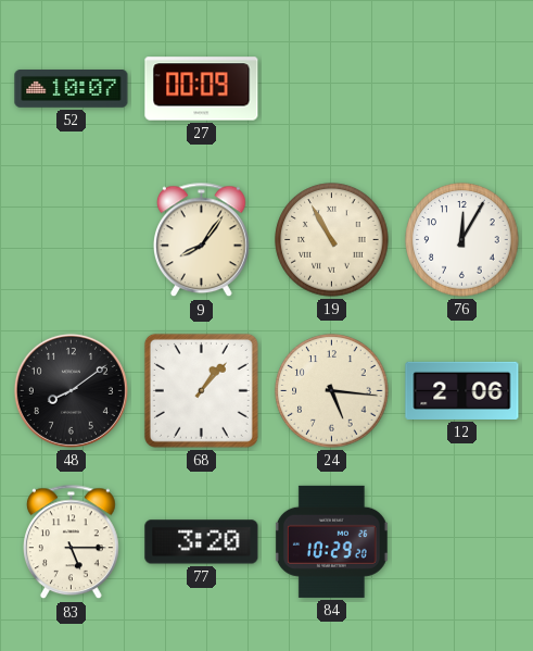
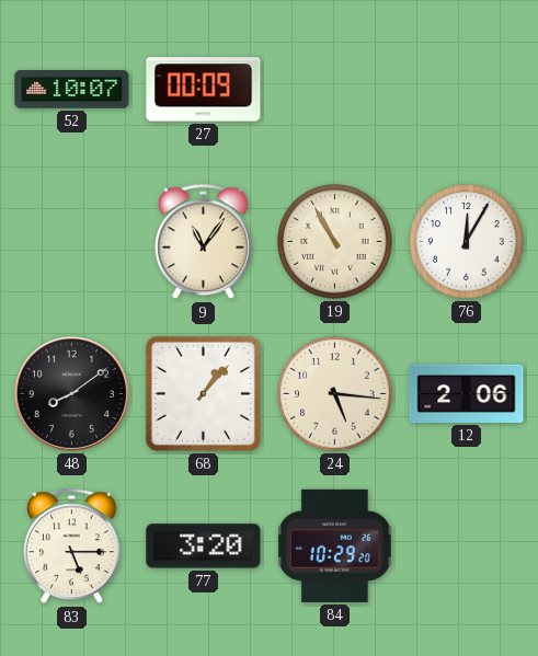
9: 8:06 -> 11:06
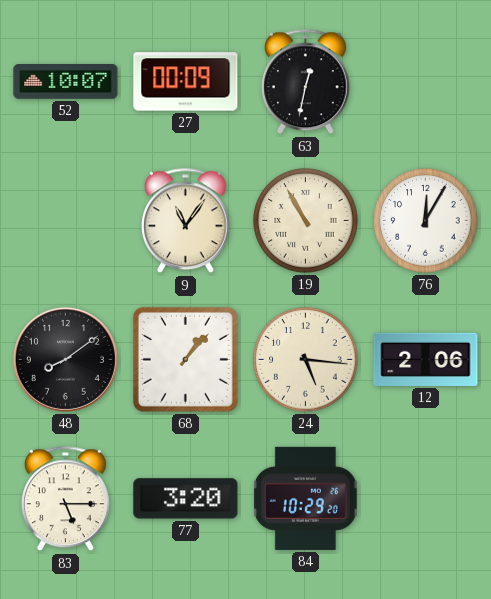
63: none -> 12:32
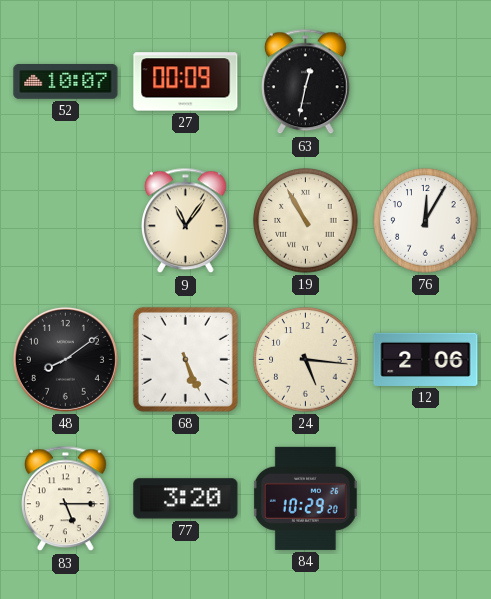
68: 1:07 -> 5:26
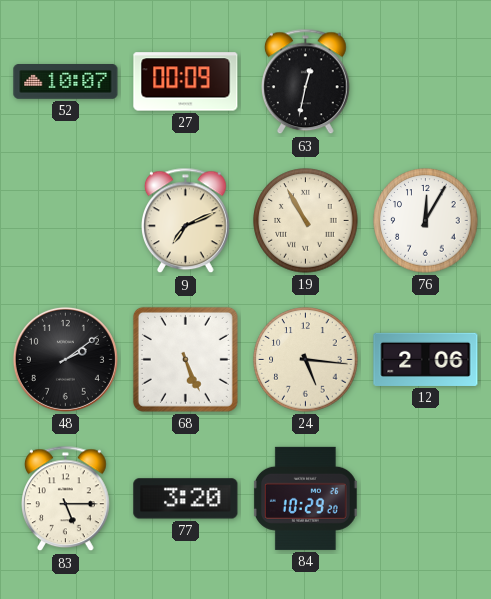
9: 11:06 -> 7:11
48: 8:09 -> 2:09
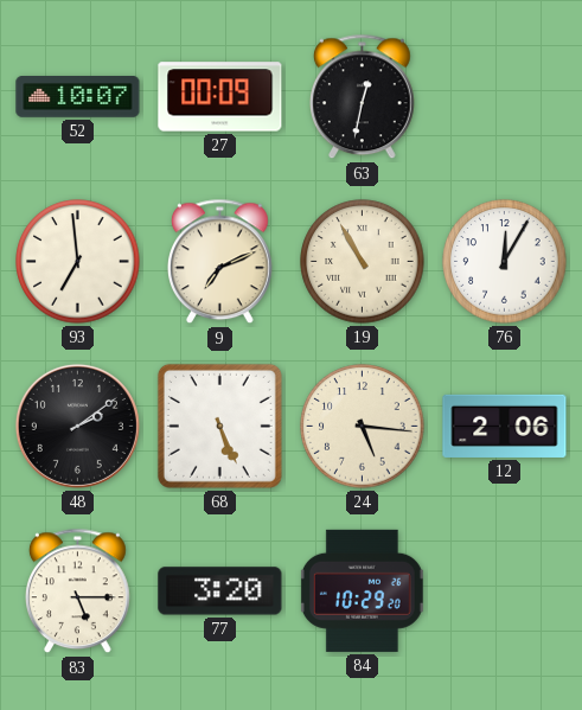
93: none -> 6:59
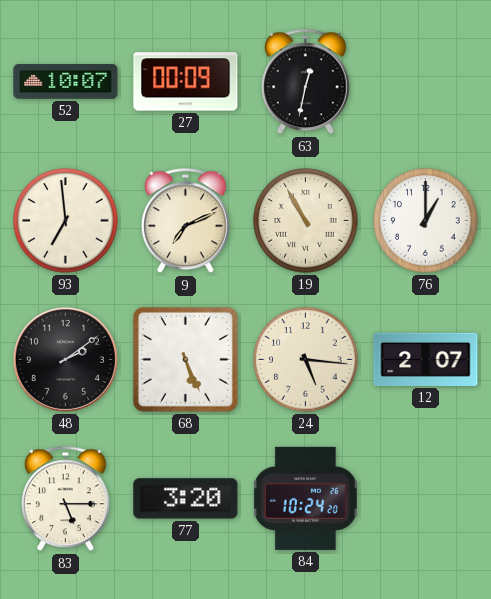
76: 12:05 -> 1:00
12: 2:06 -> 2:07
84: 10:29 -> 10:24
